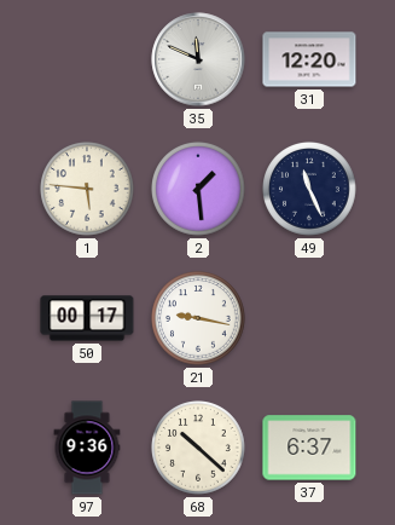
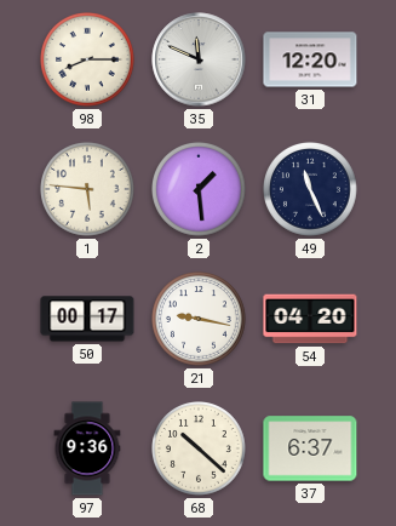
98: none -> 8:15
54: none -> 04:20
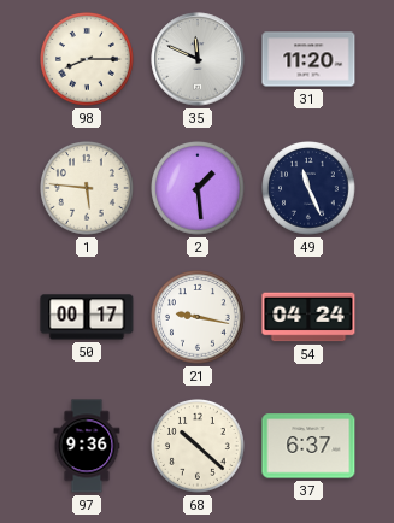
31: 12:20 -> 11:20
54: 04:20 -> 04:24
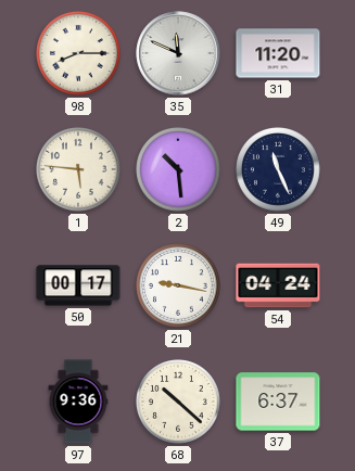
2: 1:29 -> 10:29
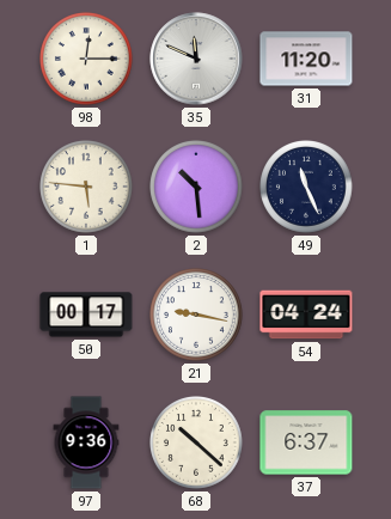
98: 8:15 -> 12:15
